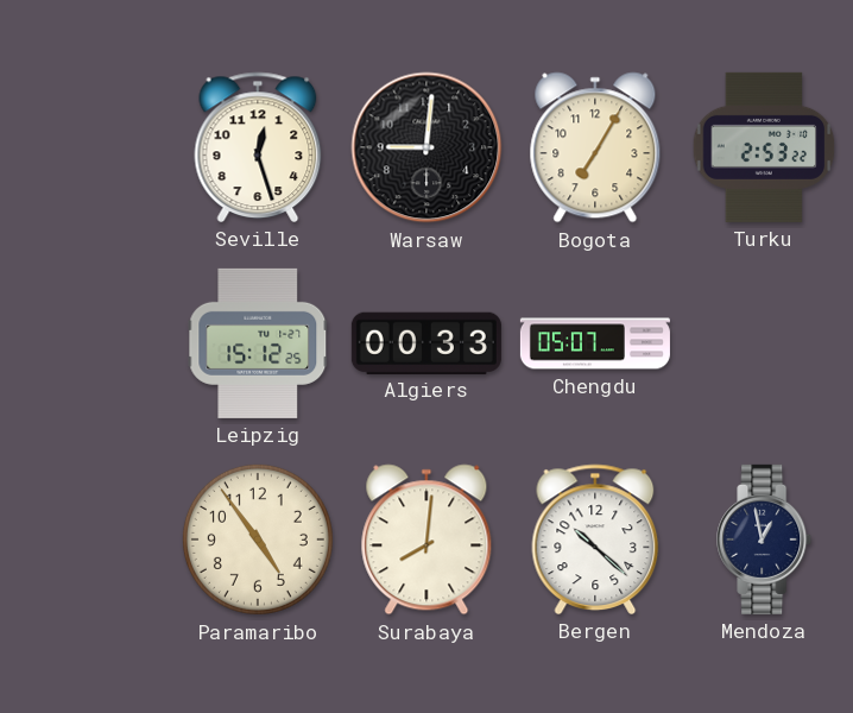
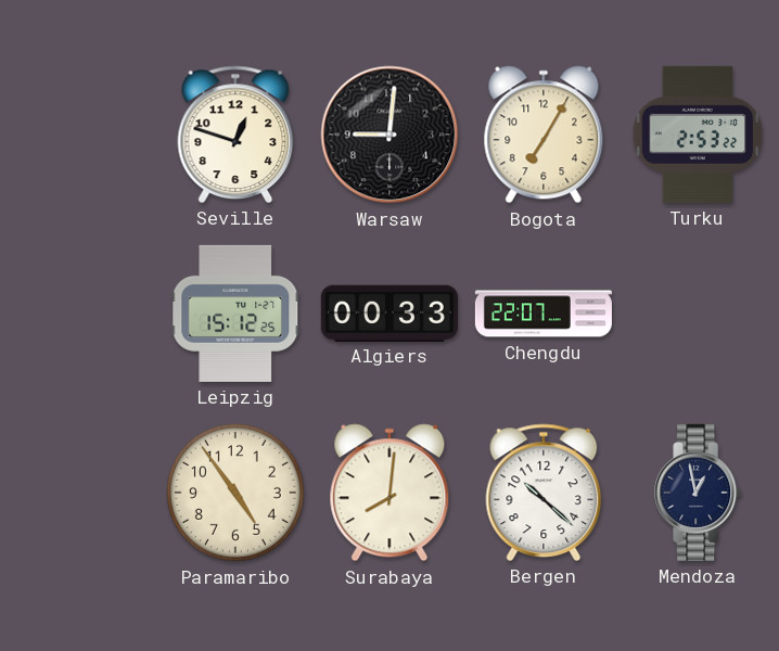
Seville: 12:27 -> 12:48
Chengdu: 05:07 -> 22:07
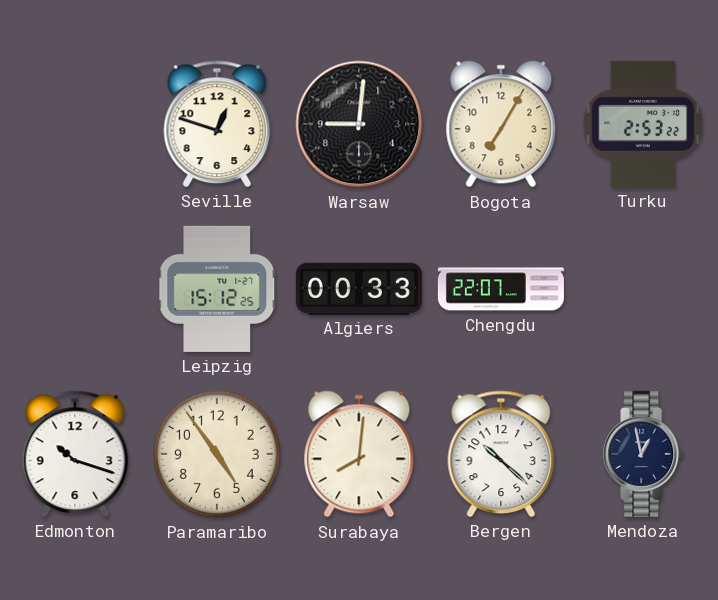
Edmonton: none -> 10:18
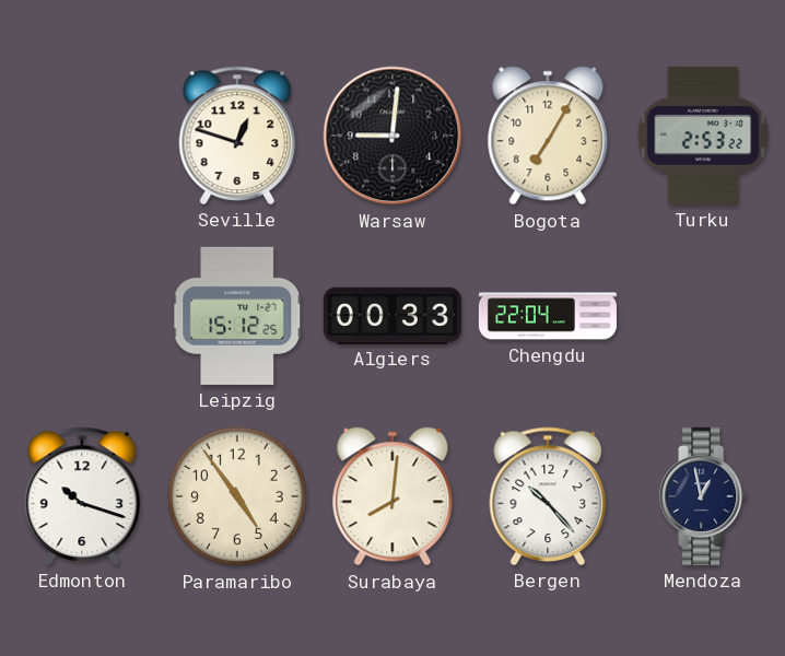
Chengdu: 22:07 -> 22:04
Bergen: 10:22 -> 10:23
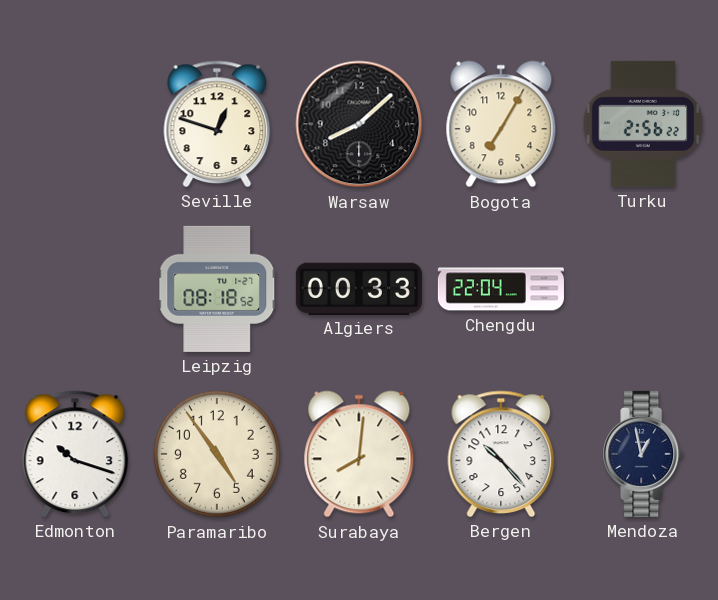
Warsaw: 9:01 -> 8:08
Turku: 2:53 -> 2:56
Leipzig: 15:12 -> 08:18
